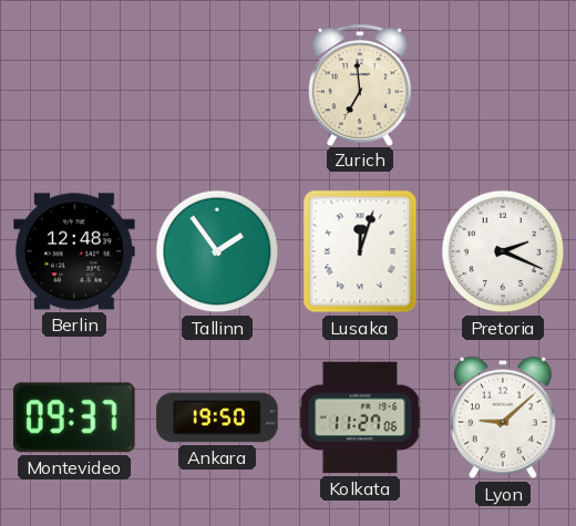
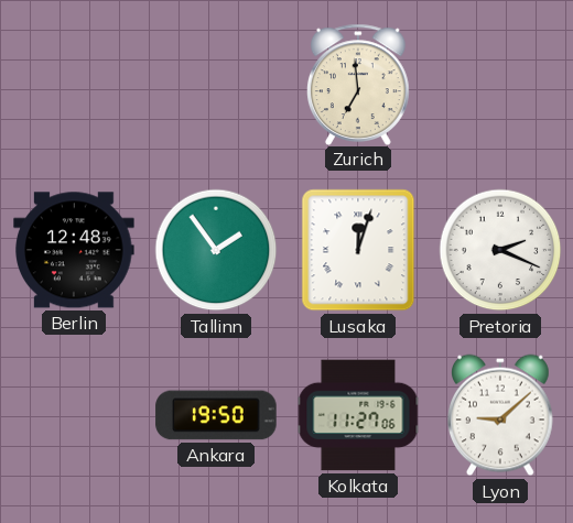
Montevideo: 09:37 -> none
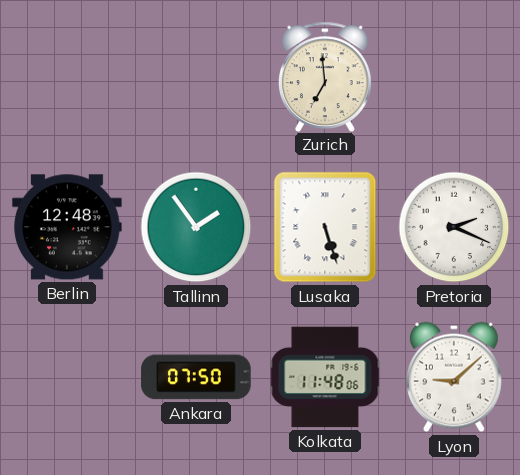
Lusaka: 12:03 -> 5:27
Ankara: 19:50 -> 07:50
Kolkata: 11:27 -> 11:48
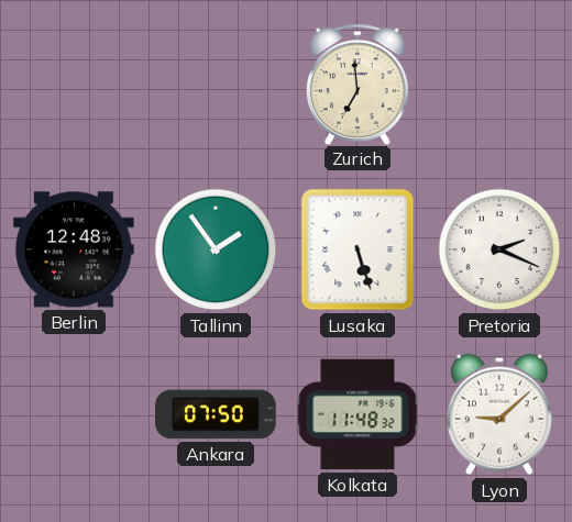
Kolkata: 11:48:06 -> 11:48:32
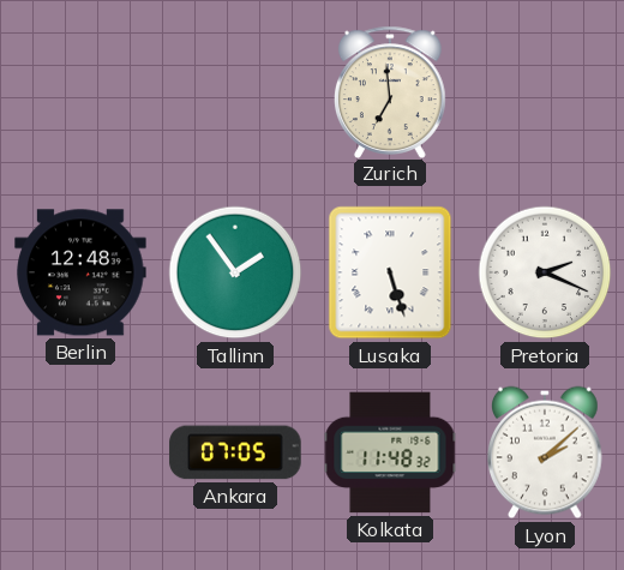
Ankara: 07:50 -> 07:05
Lyon: 9:08 -> 2:08
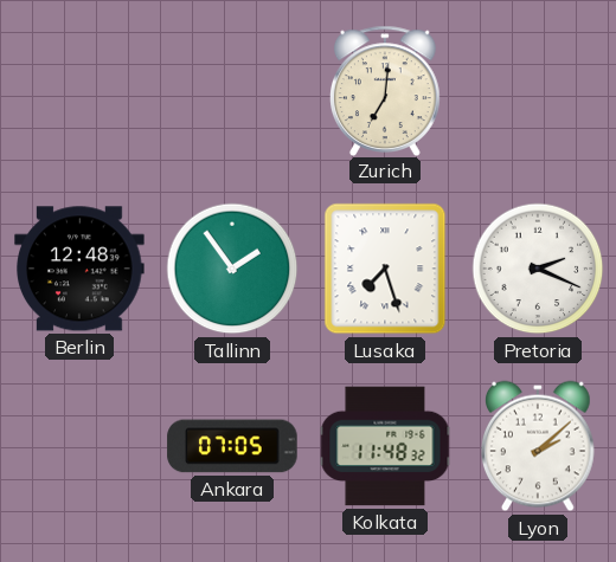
Zurich: 6:59 -> 7:01
Lusaka: 5:27 -> 7:27
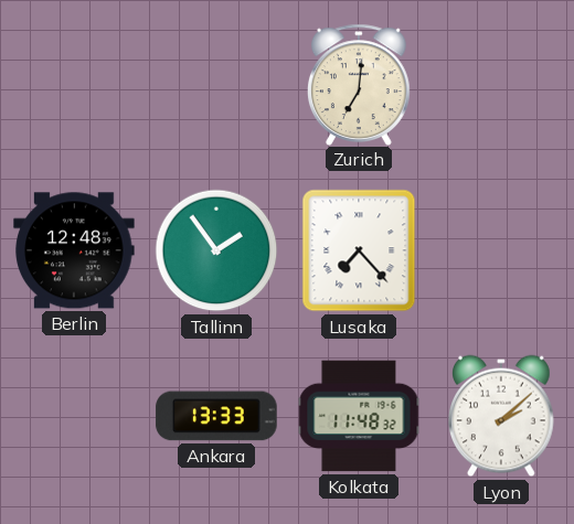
Lusaka: 7:27 -> 7:23
Pretoria: 2:19 -> none
Ankara: 07:05 -> 13:33
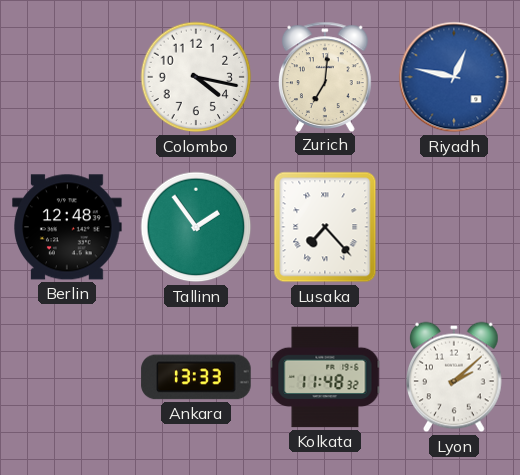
Colombo: none -> 4:17
Riyadh: none -> 12:47
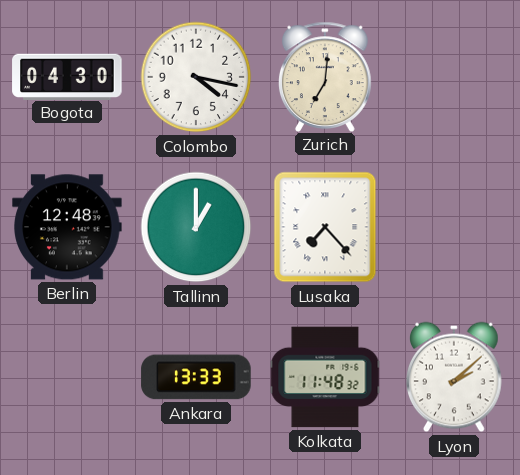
Bogota: none -> 04:30
Riyadh: 12:47 -> none
Tallinn: 1:54 -> 1:00
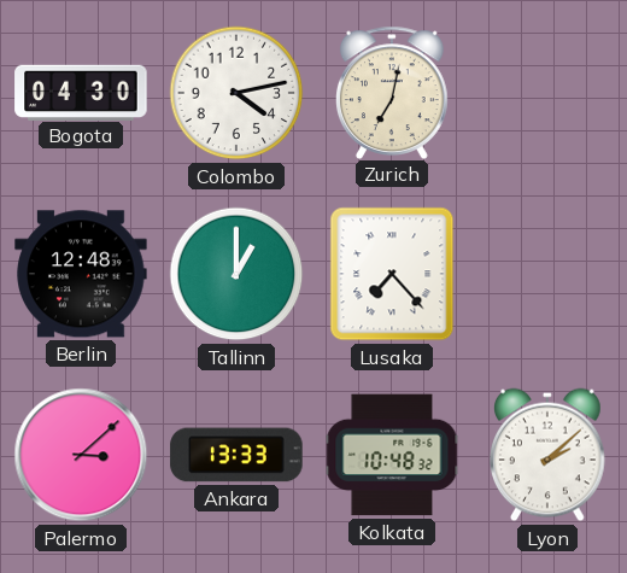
Colombo: 4:17 -> 4:13
Zurich: 7:01 -> 7:02
Palermo: none -> 3:08
Kolkata: 11:48 -> 10:48
